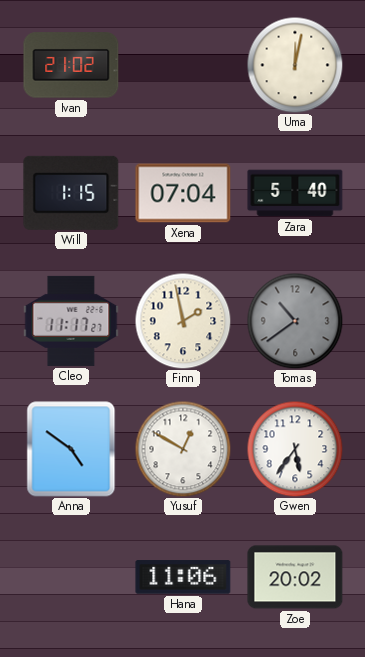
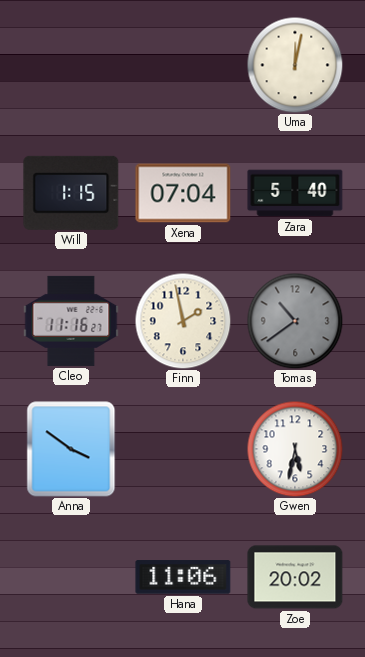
Ivan: 21:02 -> none
Cleo: 11:17 -> 11:16
Anna: 4:51 -> 3:51
Yusuf: 12:50 -> none
Gwen: 5:36 -> 5:32
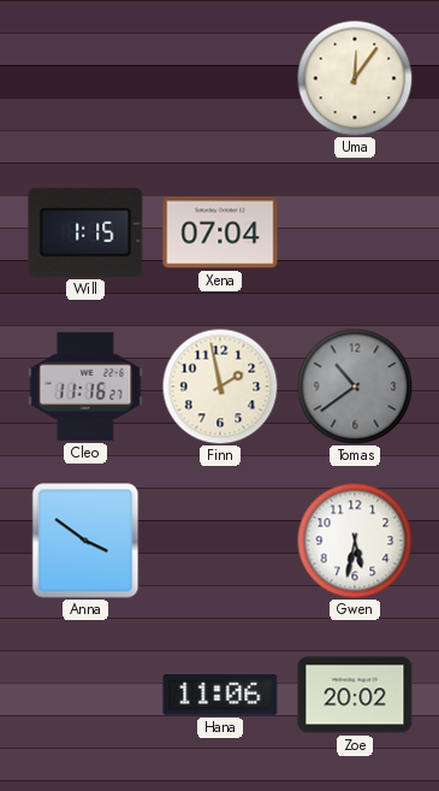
Uma: 12:02 -> 12:06
Zara: 5:40 -> none
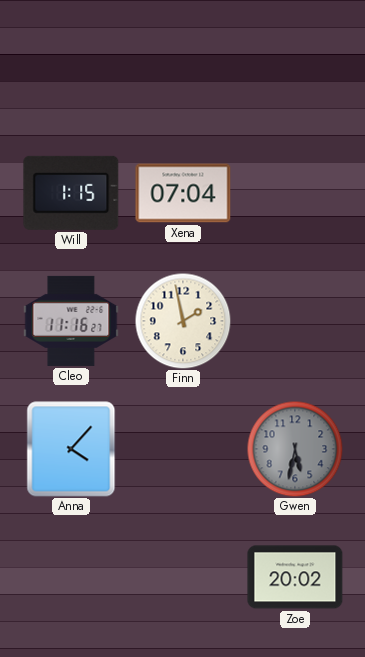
Uma: 12:06 -> none
Tomas: 10:39 -> none
Anna: 3:51 -> 4:07
Gwen dial: white -> grey
Hana: 11:06 -> none
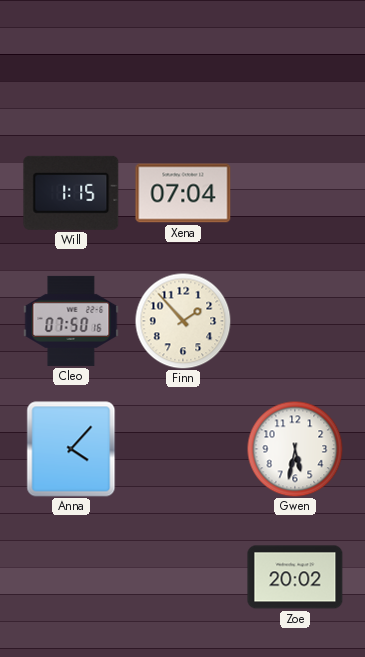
Cleo: 11:16 -> 07:50
Finn: 1:58 -> 1:53
Gwen dial: grey -> white
